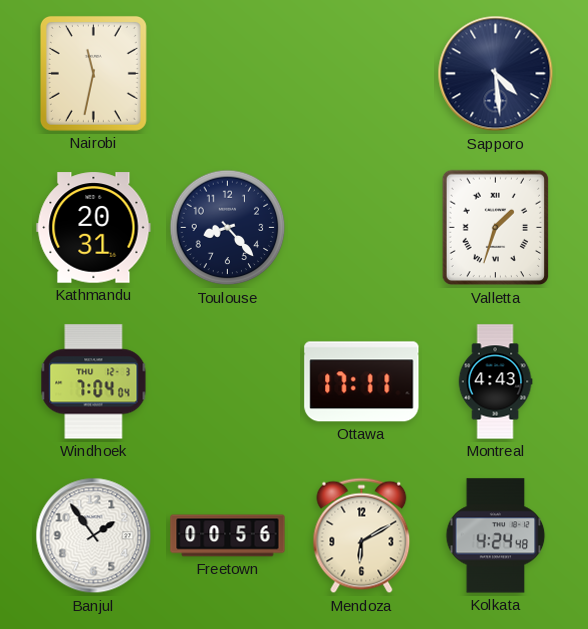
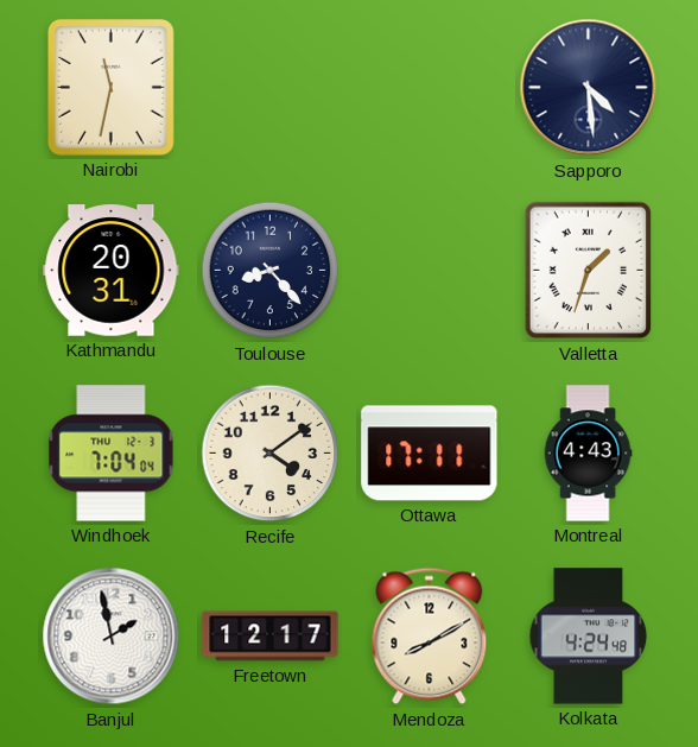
Recife: none -> 4:09
Banjul: 1:54 -> 1:58
Freetown: 00:56 -> 12:17
Mendoza: 6:10 -> 8:10
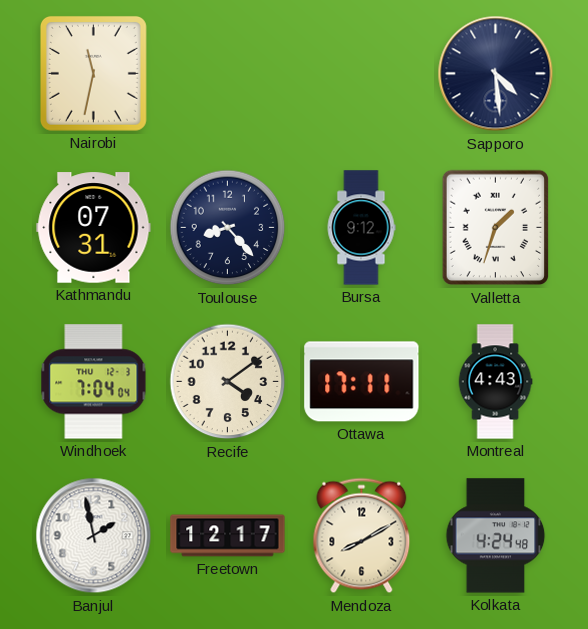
Kathmandu: 20:31 -> 07:31
Bursa: none -> 9:12
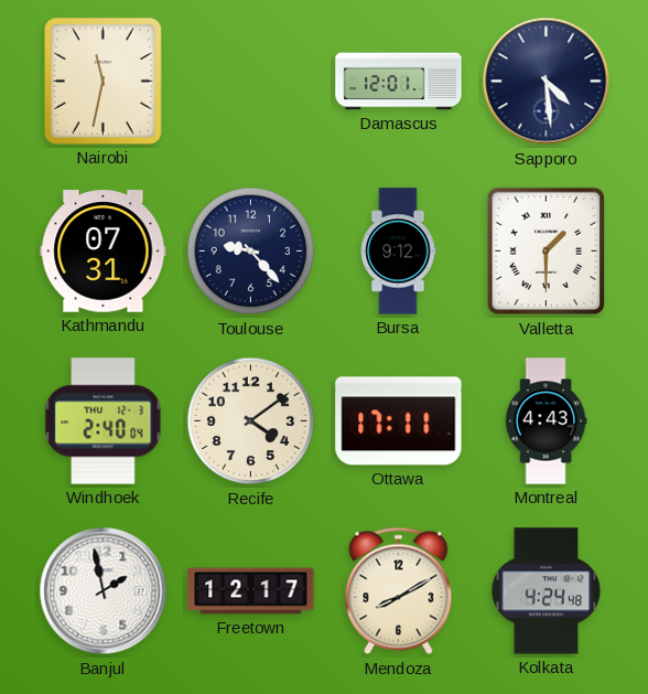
Damascus: none -> 12:01
Toulouse: 8:23 -> 9:23
Valletta: 1:33 -> 1:30
Windhoek: 7:04 -> 2:40
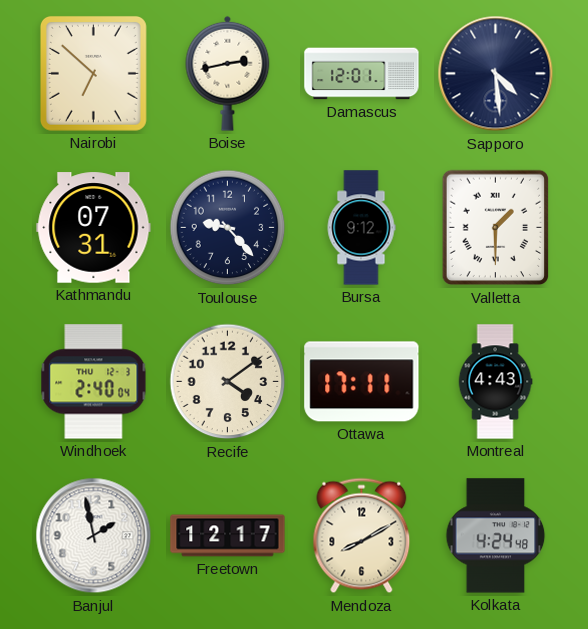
Nairobi: 11:32 -> 6:52
Boise: none -> 2:43
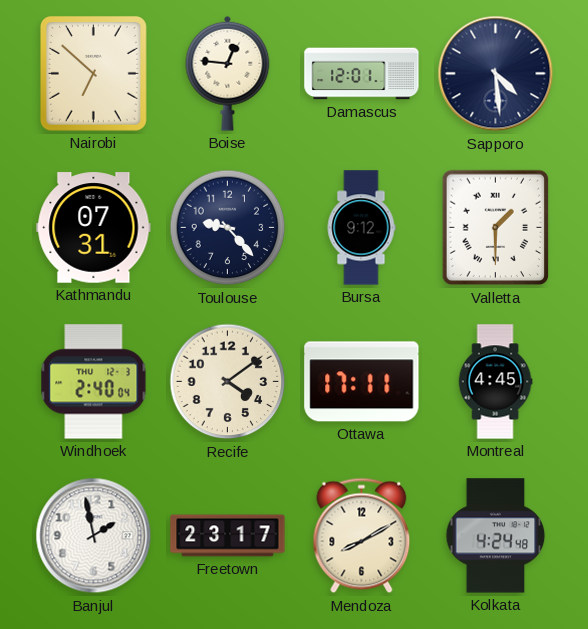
Boise: 2:43 -> 12:46
Montreal: 4:43 -> 4:45
Freetown: 12:17 -> 23:17
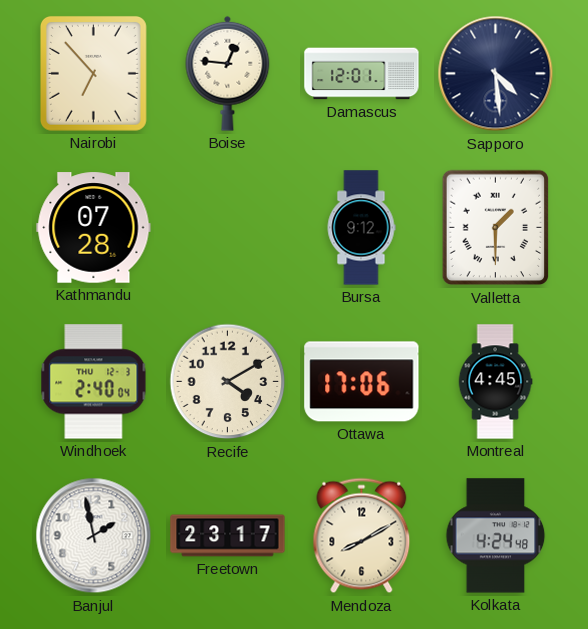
Nairobi: 6:52 -> 6:53
Kathmandu: 07:31 -> 07:28
Toulouse: 9:23 -> none
Recife: 4:09 -> 4:10
Ottawa: 17:11 -> 17:06
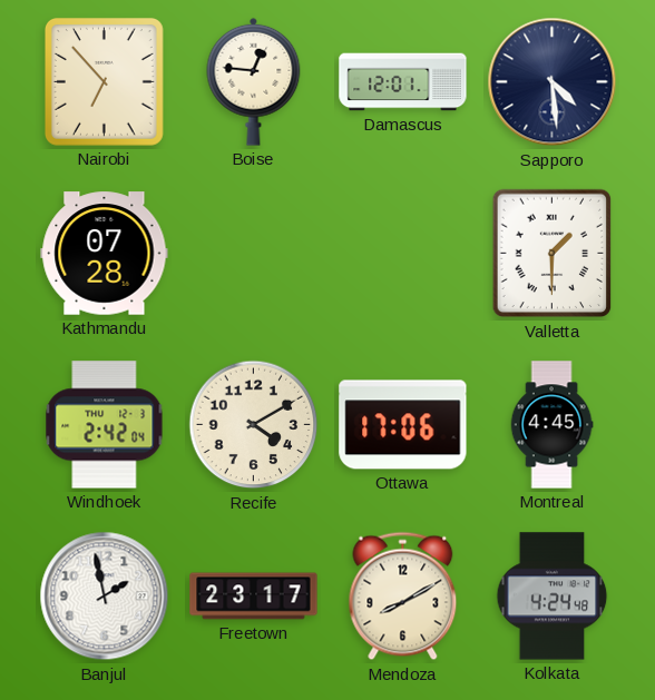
Bursa: 9:12 -> none
Windhoek: 2:40 -> 2:42
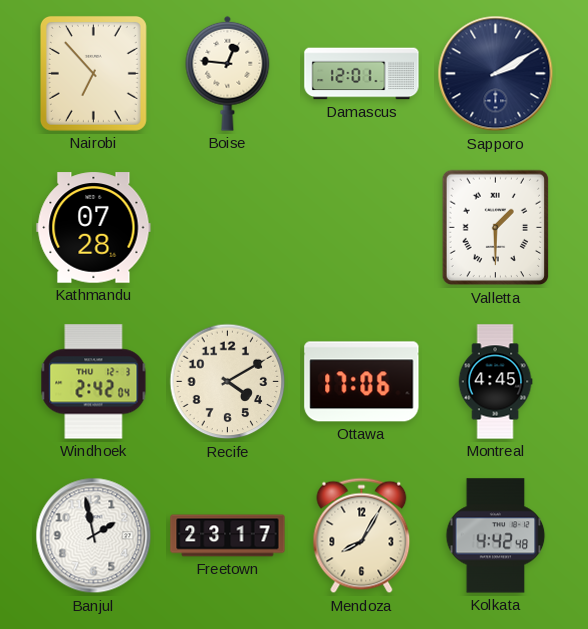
Sapporo: 4:29 -> 2:10
Mendoza: 8:10 -> 8:05
Kolkata: 4:24 -> 4:42
